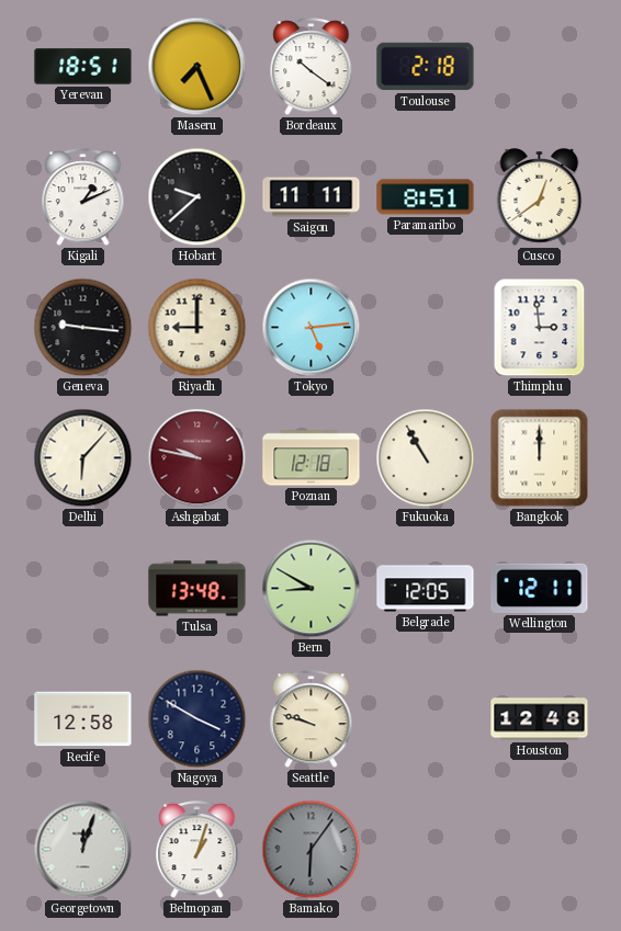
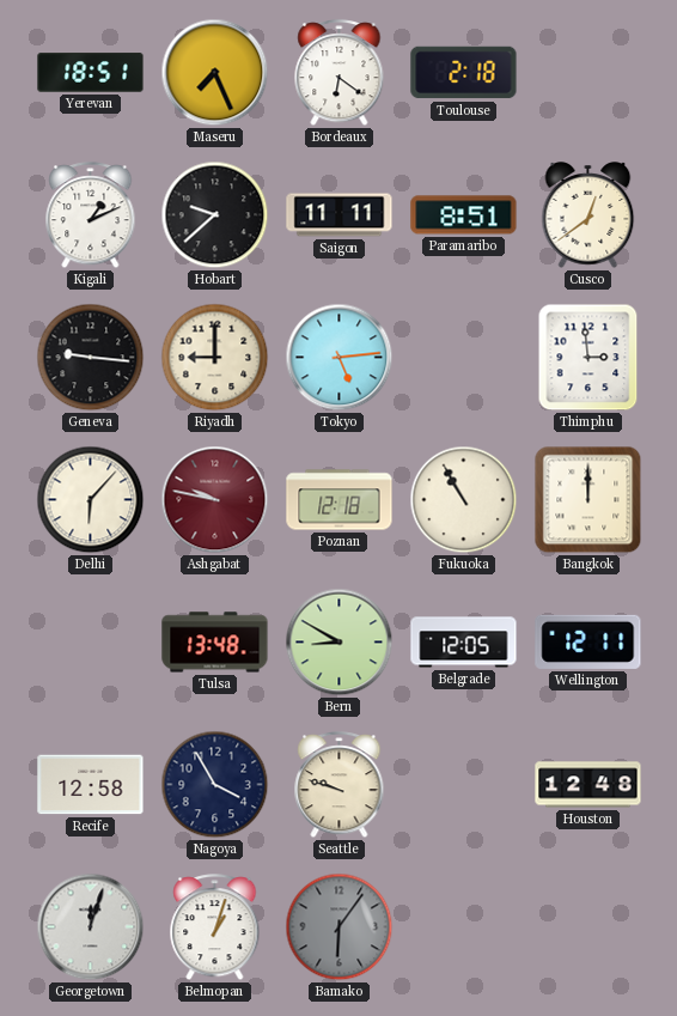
Bordeaux: 10:21 -> 6:21
Nagoya: 3:50 -> 3:55
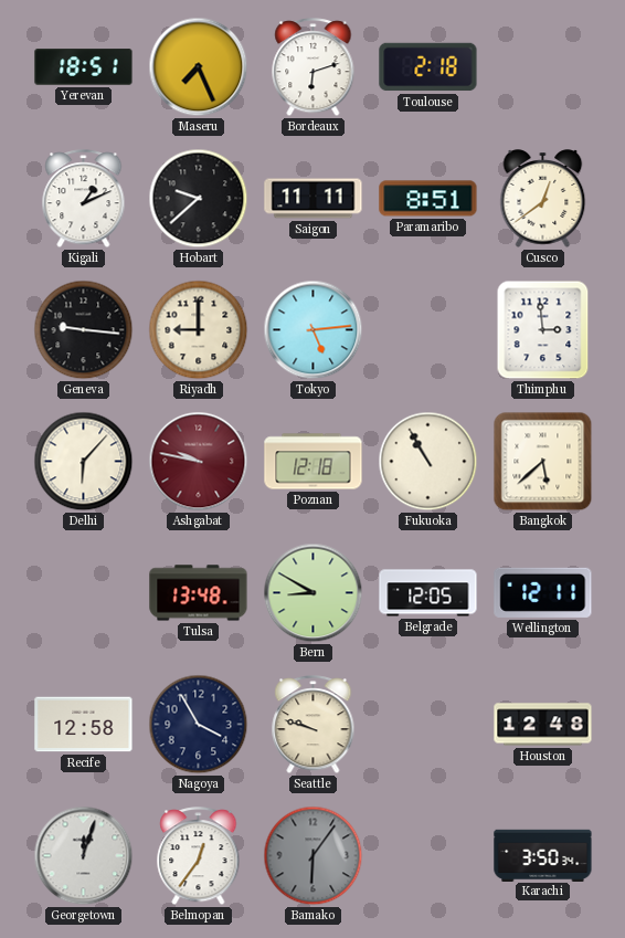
Bordeaux: 6:21 -> 6:12
Bangkok: 12:00 -> 5:38
Belmopan: 1:03 -> 12:36
Karachi: none -> 3:50
